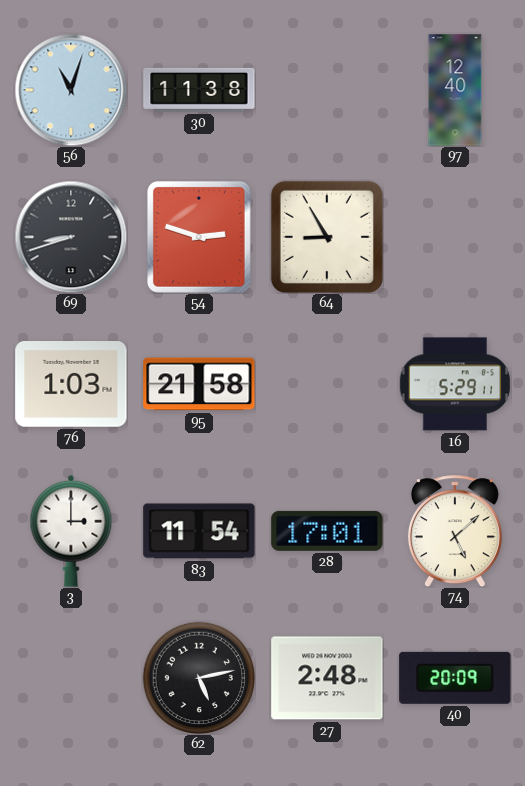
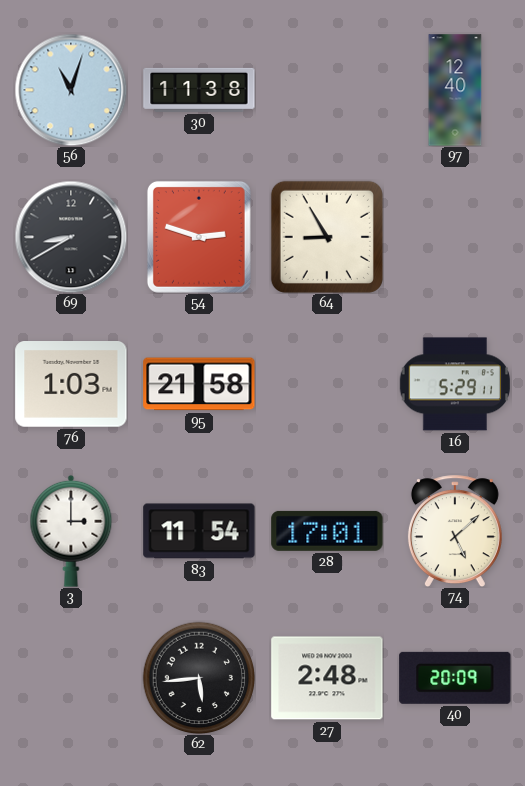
69: 8:42 -> 8:40
62: 5:13 -> 5:44
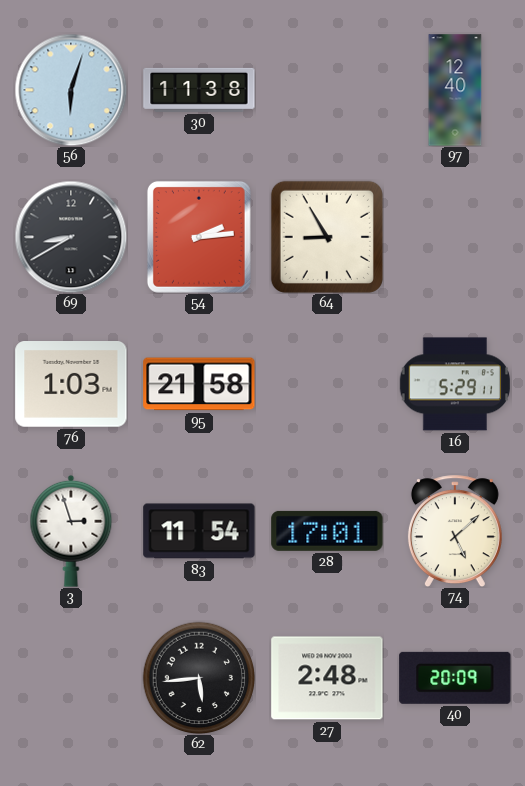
56: 11:03 -> 6:03
54: 2:48 -> 2:14
3: 3:00 -> 2:57
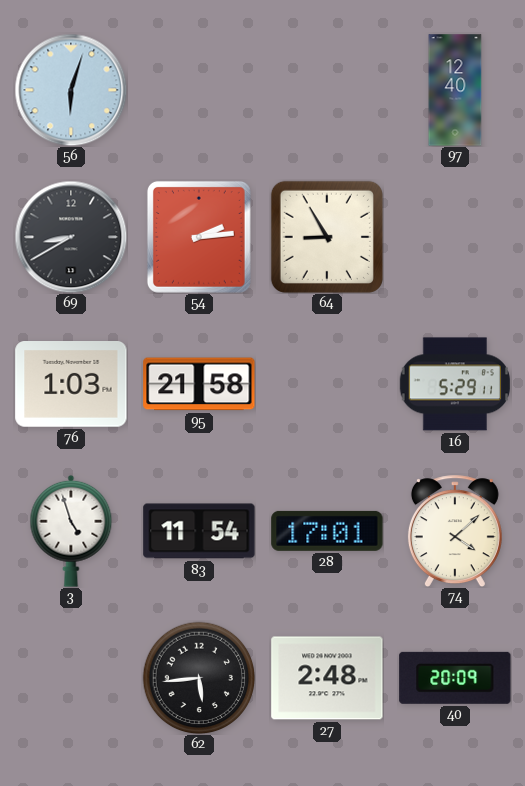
30: 11:38 -> none
3: 2:57 -> 4:57
74: 5:08 -> 4:08
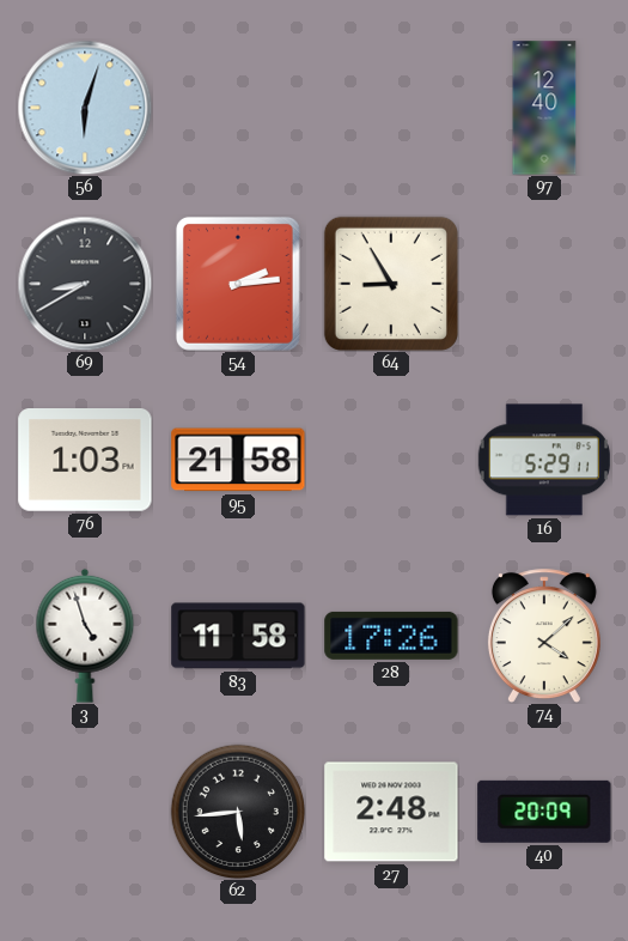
83: 11:54 -> 11:58
28: 17:01 -> 17:26
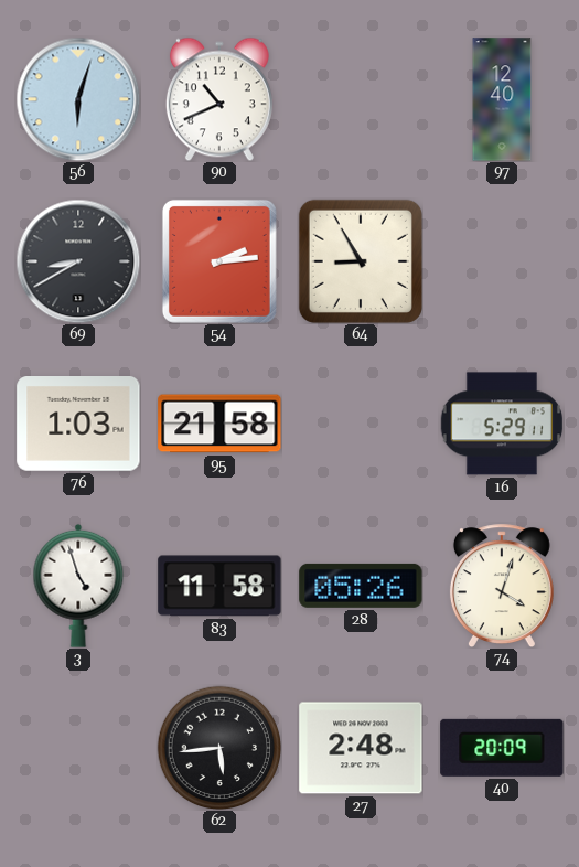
90: none -> 10:41
28: 17:26 -> 05:26
74: 4:08 -> 4:03
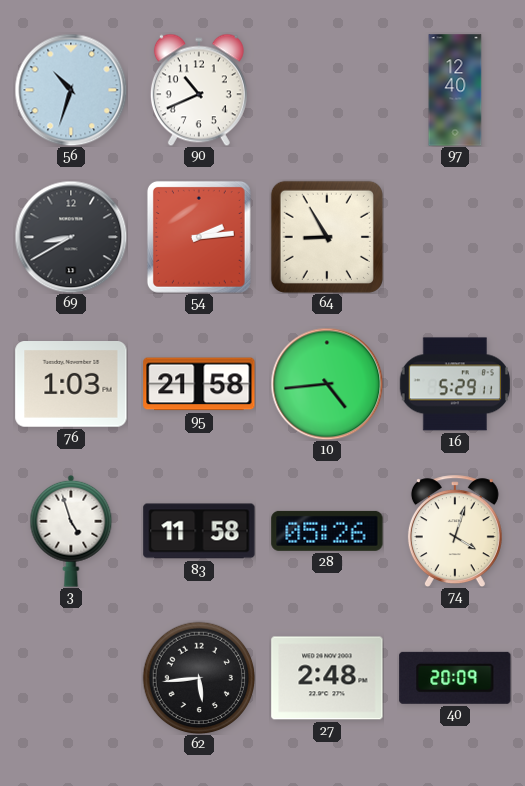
56: 6:03 -> 10:33
10: none -> 4:44
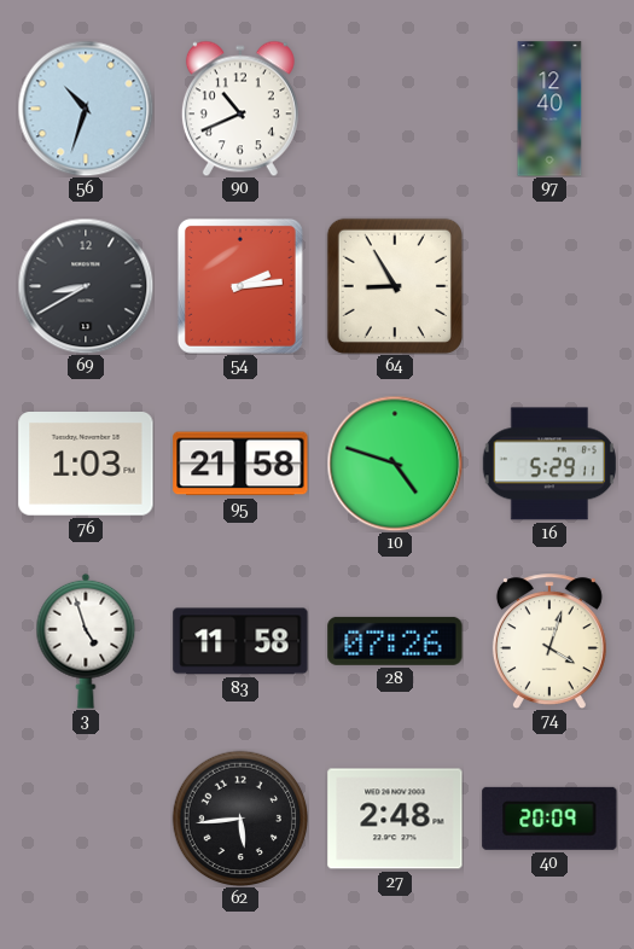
10: 4:44 -> 4:48
28: 05:26 -> 07:26
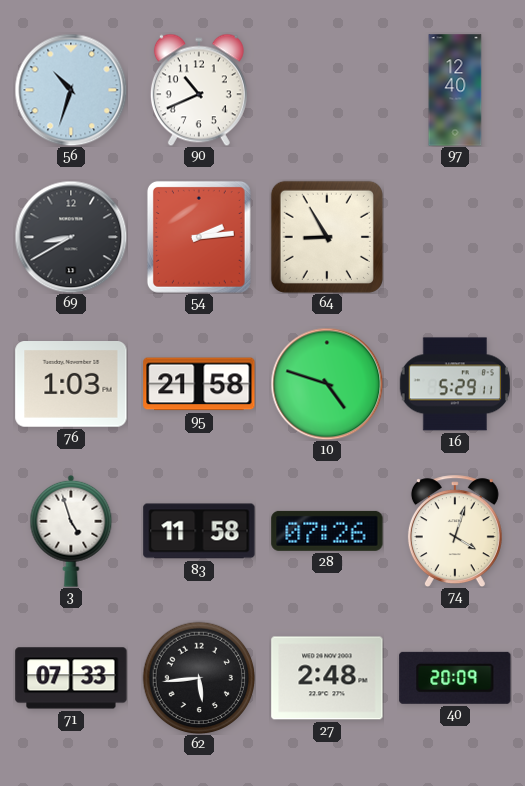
71: none -> 07:33
